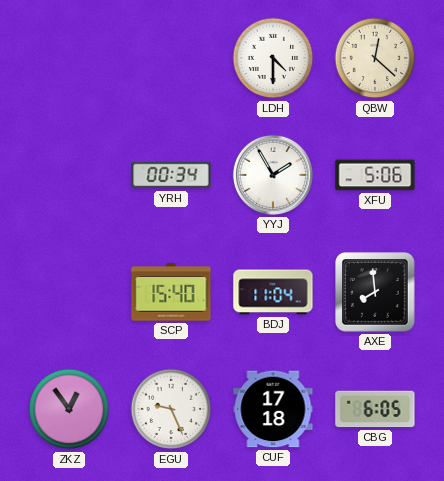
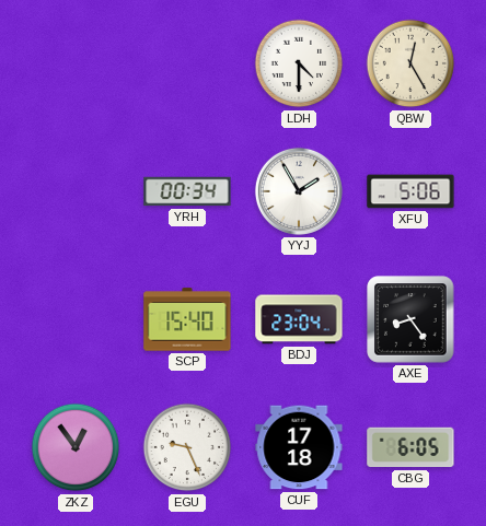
QBW: 12:22 -> 12:25
BDJ: 11:04 -> 23:04
AXE: 7:59 -> 8:24
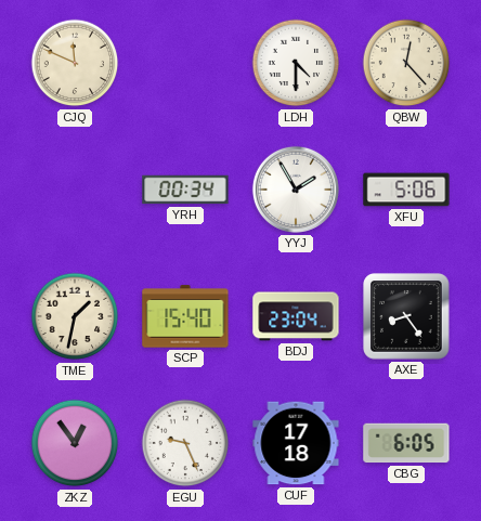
CJQ: none -> 11:49
QBW: 12:25 -> 12:23
TME: none -> 1:32
